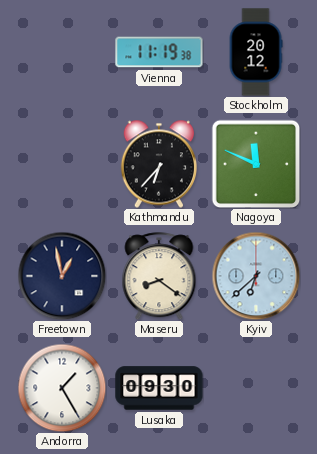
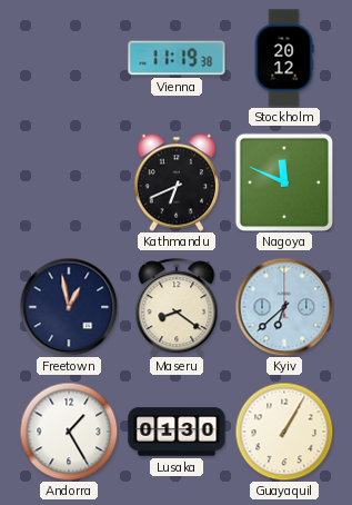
Kathmandu: 6:37 -> 6:41
Lusaka: 09:30 -> 01:30
Guayaquil: none -> 1:05
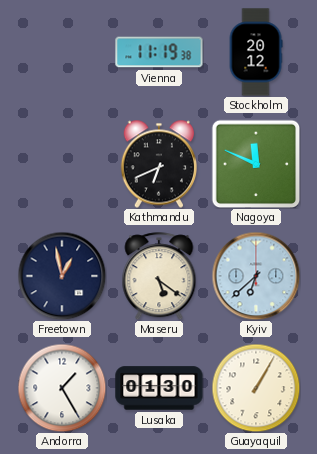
Maseru: 8:21 -> 5:21
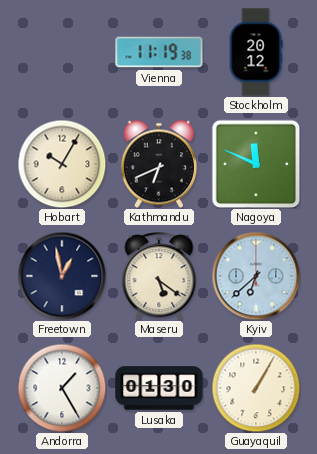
Hobart: none -> 10:05
